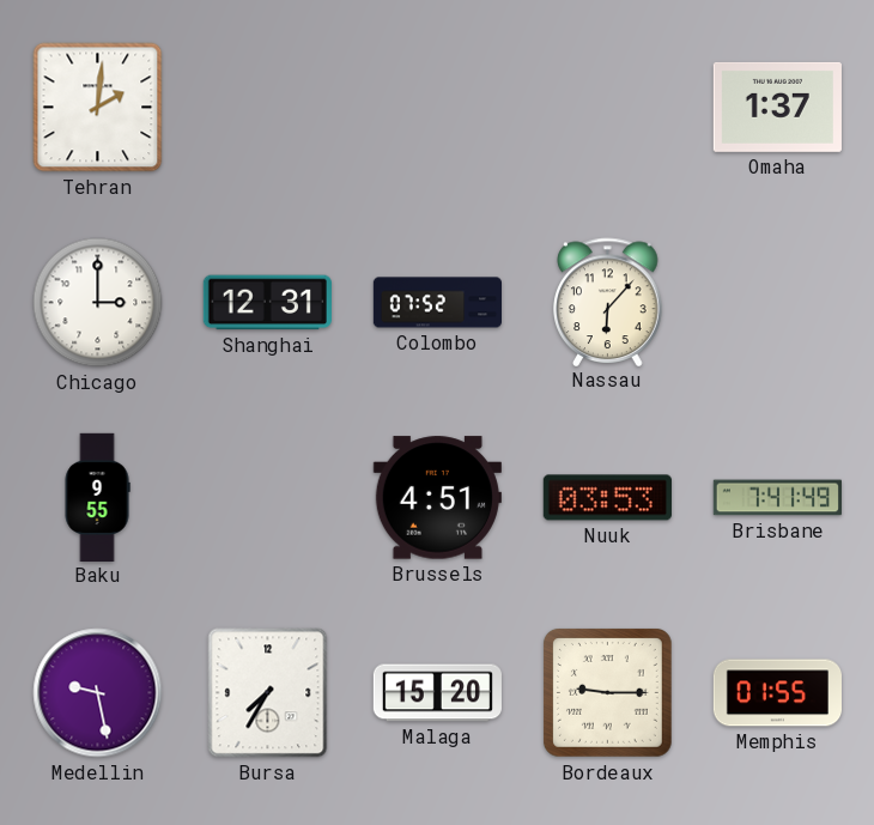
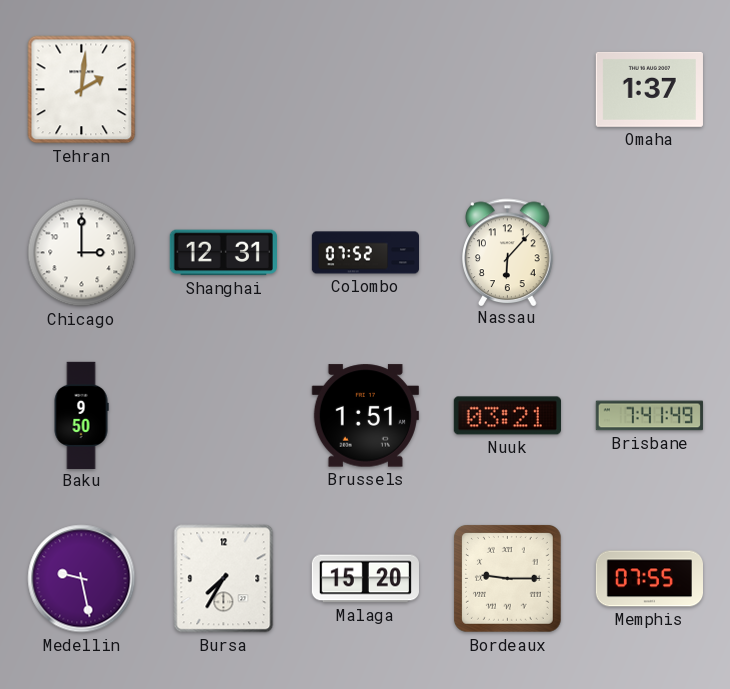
Baku: 9:55 -> 9:50
Brussels: 4:51 -> 1:51
Nuuk: 03:53 -> 03:21
Memphis: 01:55 -> 07:55
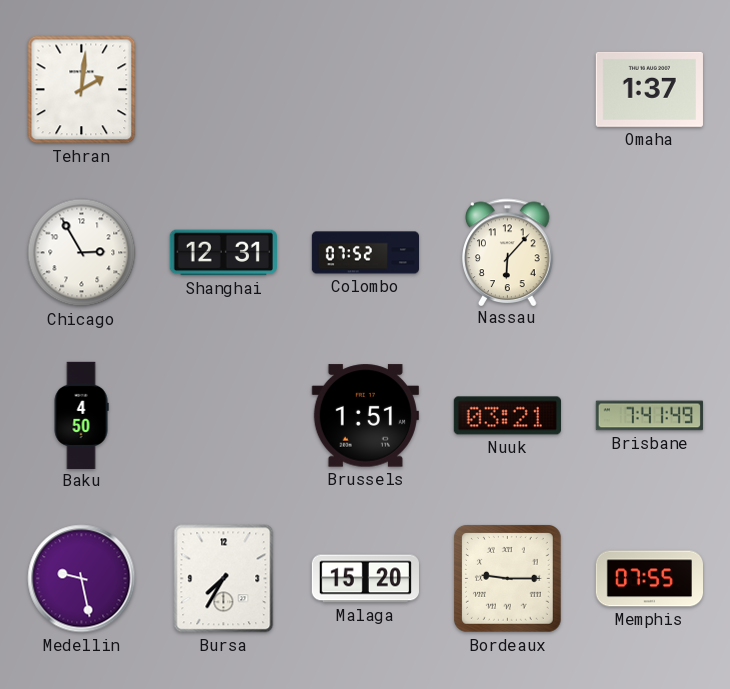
Chicago: 3:00 -> 2:55
Baku: 9:50 -> 4:50
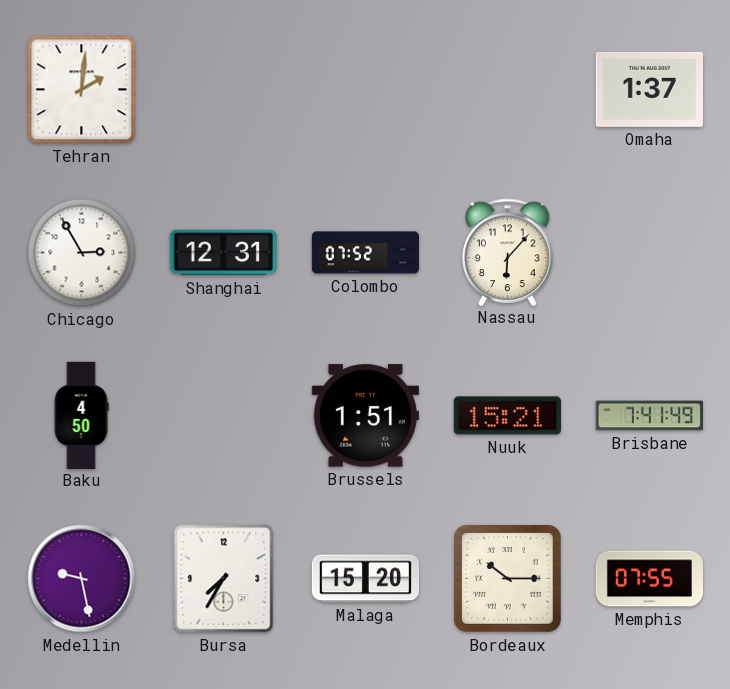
Nuuk: 03:21 -> 15:21
Bordeaux: 9:15 -> 10:15
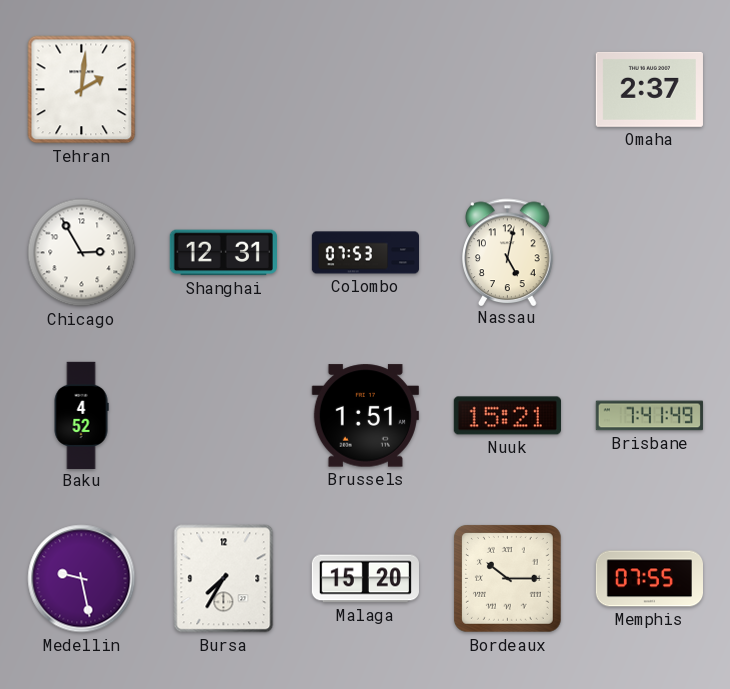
Omaha: 1:37 -> 2:37
Colombo: 07:52 -> 07:53
Nassau: 6:07 -> 5:02
Baku: 4:50 -> 4:52
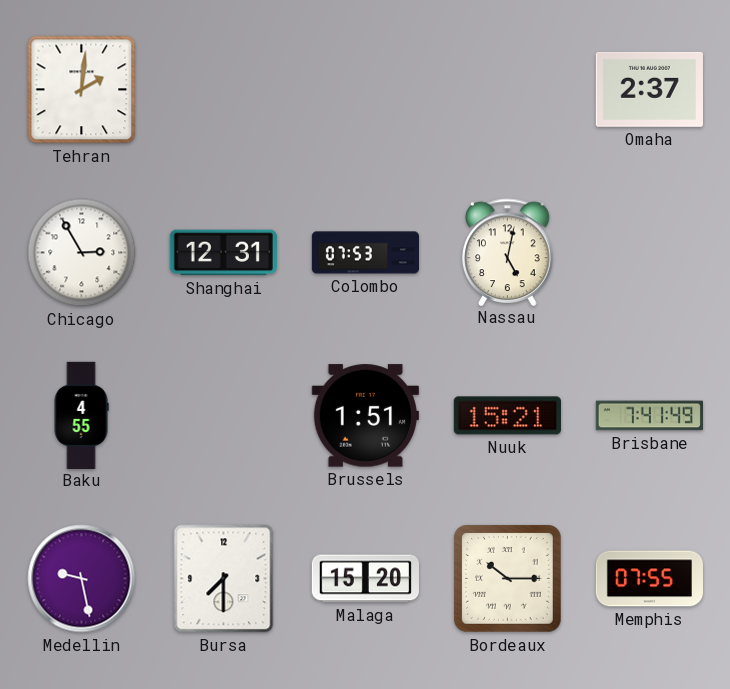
Baku: 4:52 -> 4:55
Bursa: 7:35 -> 7:30
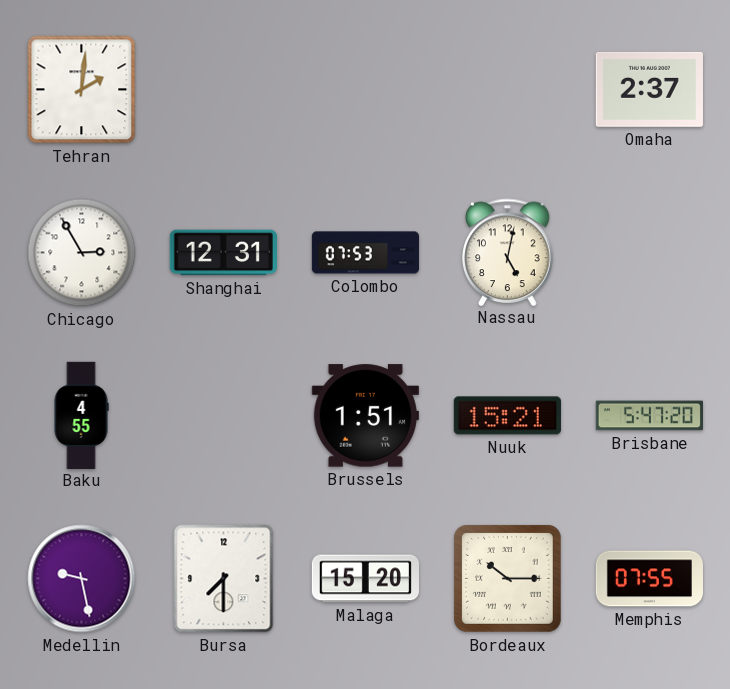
Brisbane: 7:41 -> 5:47
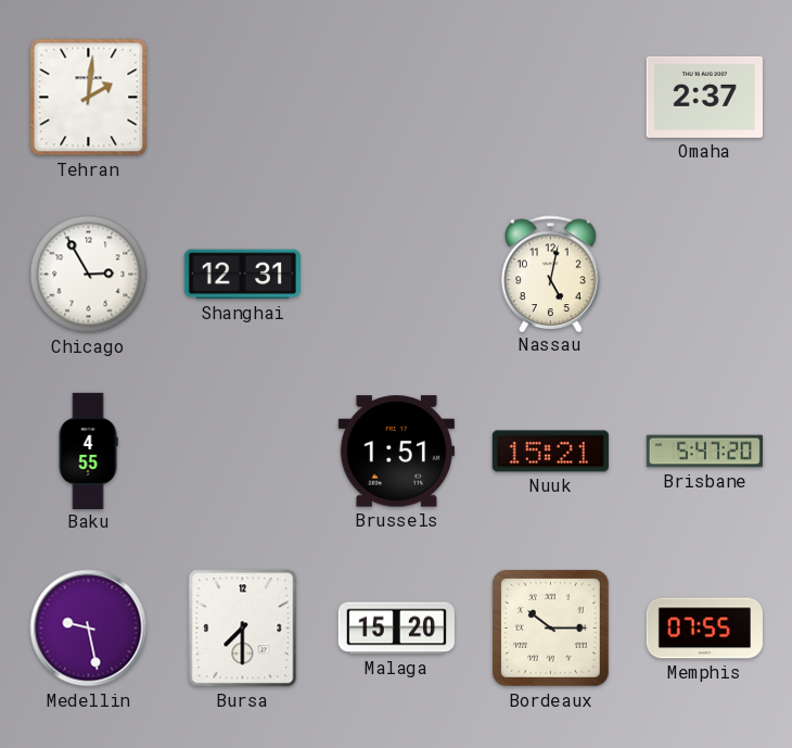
Colombo: 07:53 -> none
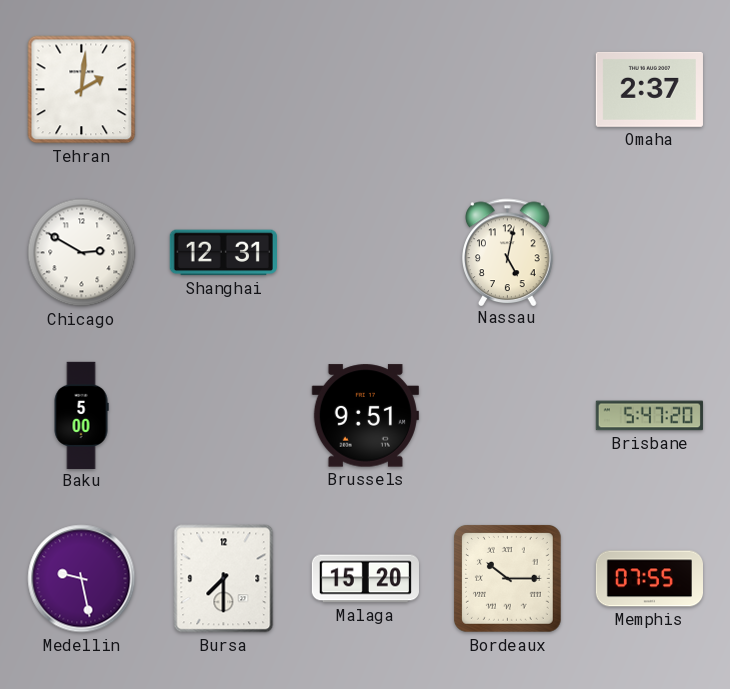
Chicago: 2:55 -> 2:50
Baku: 4:55 -> 5:00
Brussels: 1:51 -> 9:51
Nuuk: 15:21 -> none
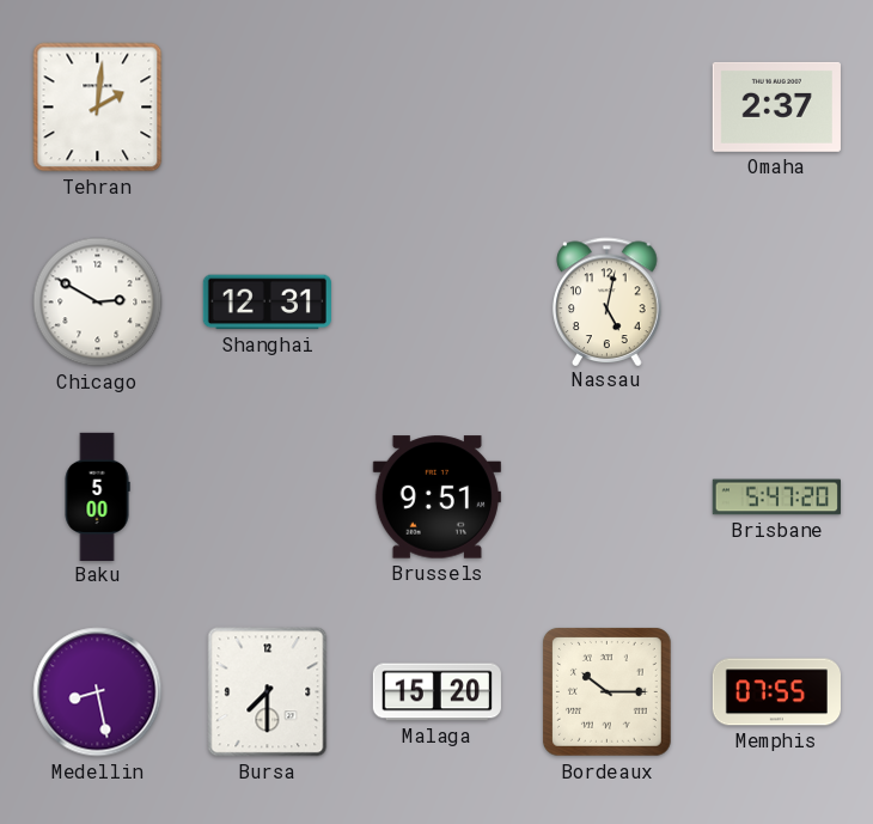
Medellin: 9:28 -> 8:28
